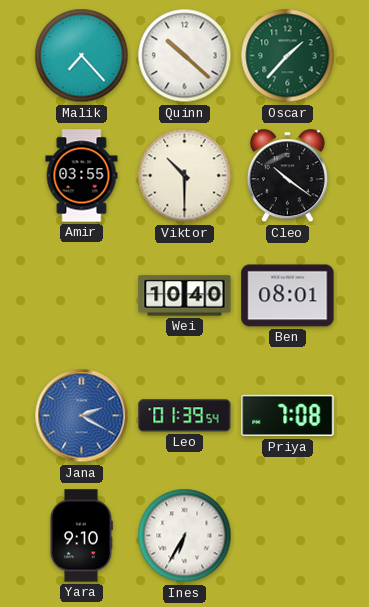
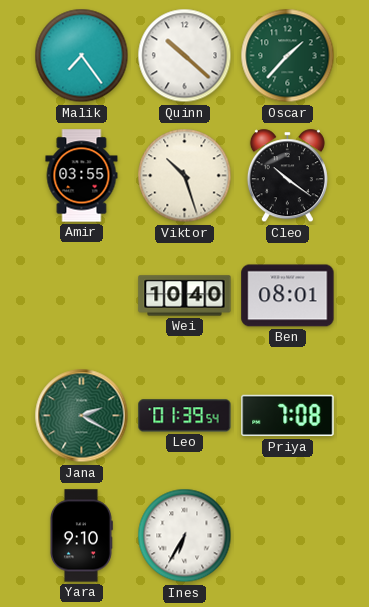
Malik: 7:23 -> 7:24
Viktor: 10:30 -> 10:27
Jana dial: blue -> green
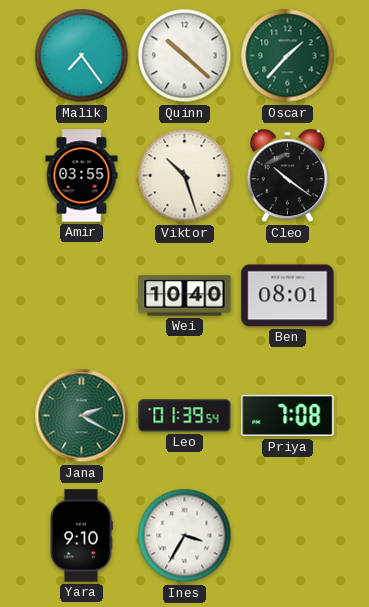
Ines: 6:35 -> 3:35
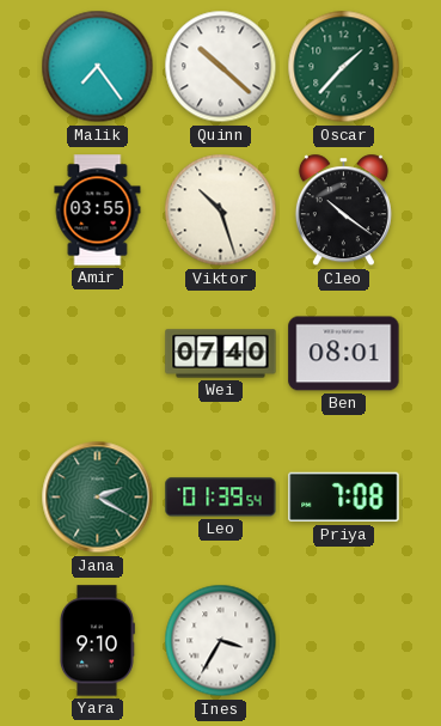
Wei: 10:40 -> 07:40
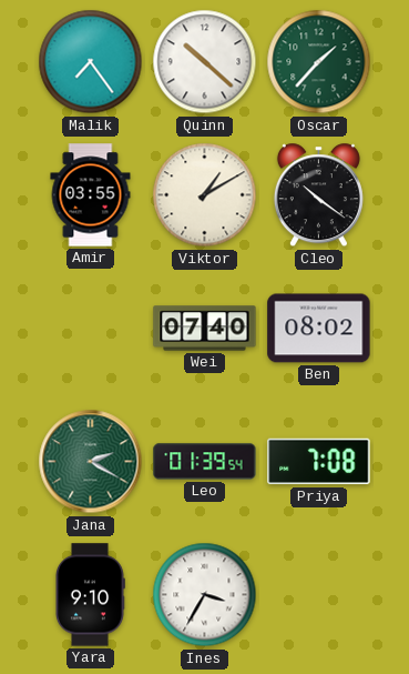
Viktor: 10:27 -> 1:10
Ben: 08:01 -> 08:02
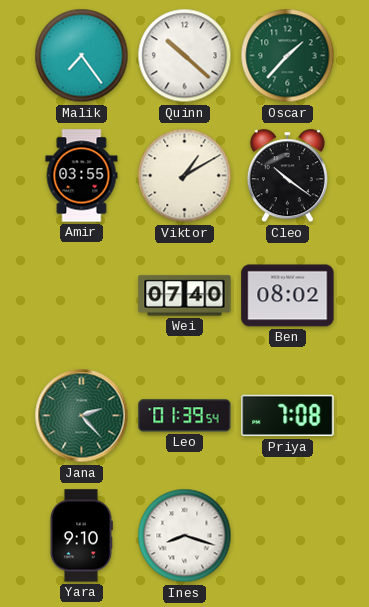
Jana: 2:20 -> 2:23
Ines: 3:35 -> 8:18
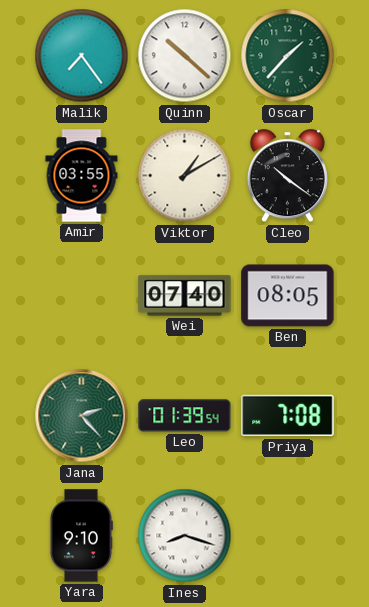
Ben: 08:02 -> 08:05
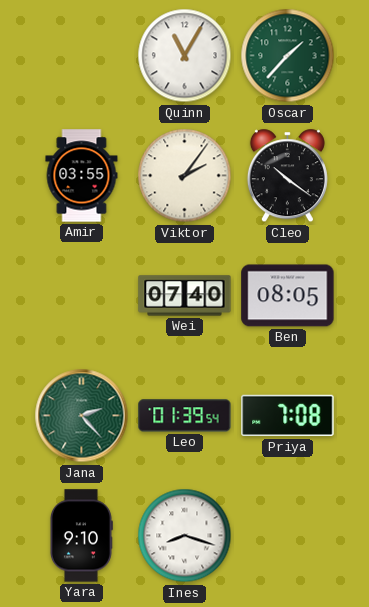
Malik: 7:24 -> none
Quinn: 10:22 -> 11:05
Viktor: 1:10 -> 2:06
